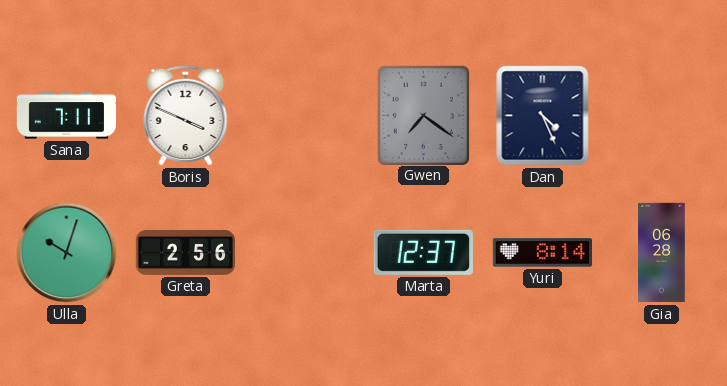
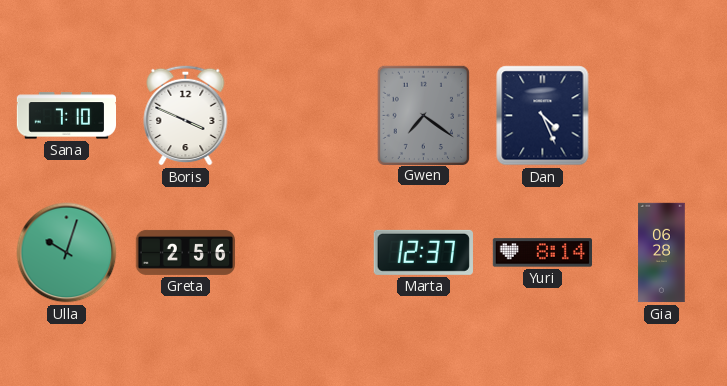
Sana: 7:11 -> 7:10
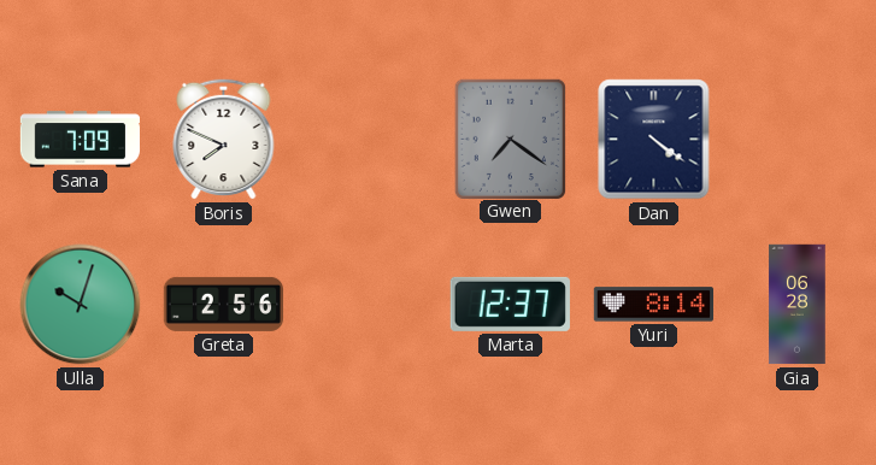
Sana: 7:10 -> 7:09
Boris: 3:49 -> 7:49
Dan: 4:26 -> 4:21
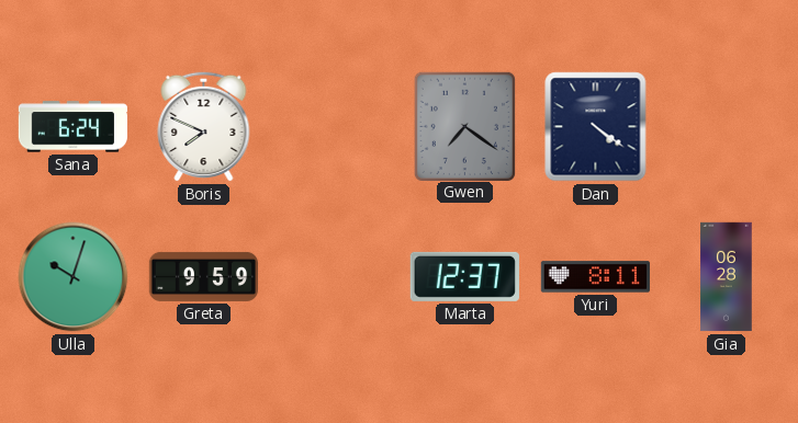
Sana: 7:09 -> 6:24
Greta: 2:56 -> 9:59
Yuri: 8:14 -> 8:11
